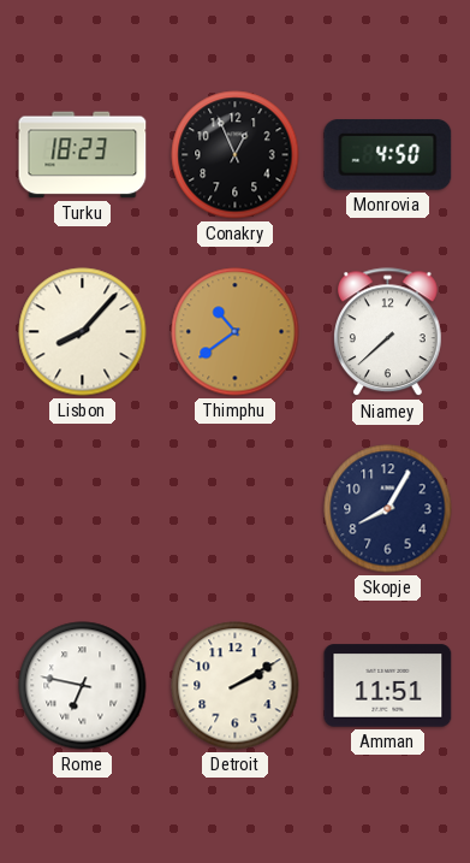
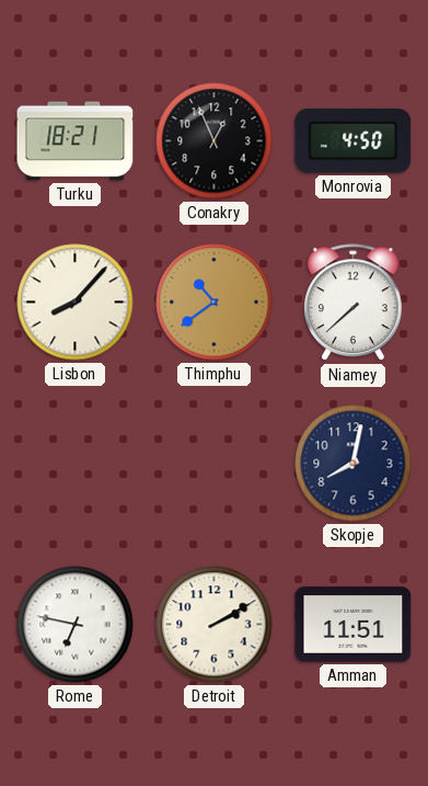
Turku: 18:23 -> 18:21
Skopje: 8:05 -> 8:02
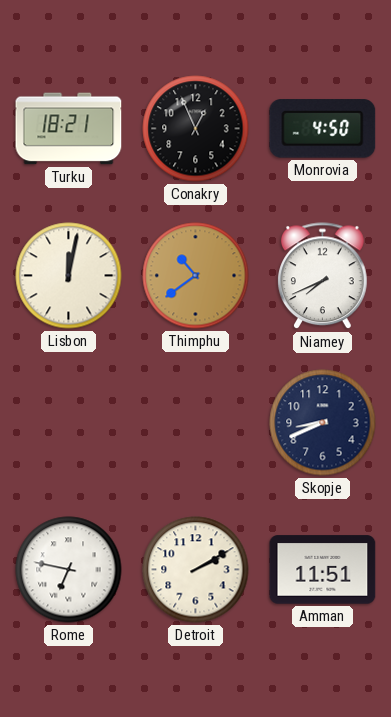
Lisbon: 8:07 -> 12:02
Niamey: 7:38 -> 7:41
Skopje: 8:02 -> 8:41
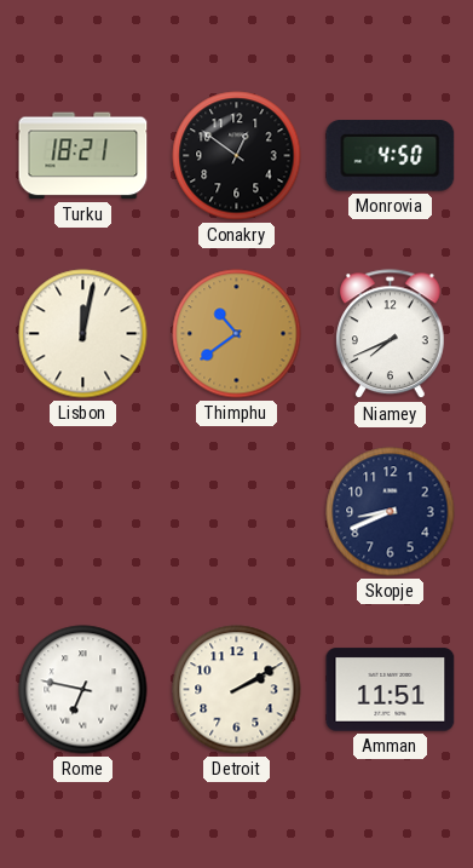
Conakry: 12:56 -> 12:51
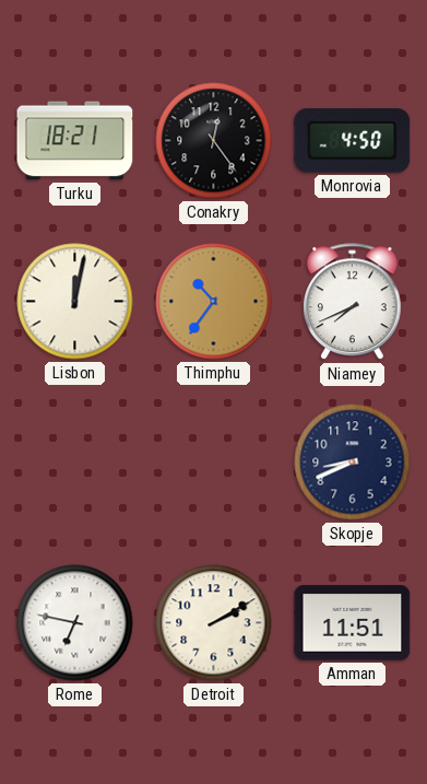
Conakry: 12:51 -> 12:24
Thimphu: 10:39 -> 10:36
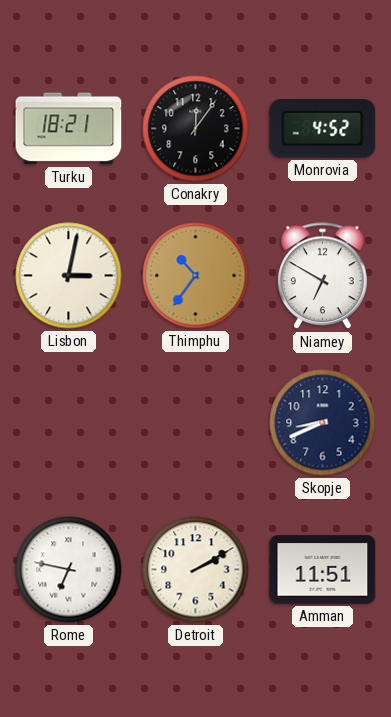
Conakry: 12:24 -> 12:06
Monrovia: 4:50 -> 4:52
Lisbon: 12:02 -> 3:02
Niamey: 7:41 -> 6:50
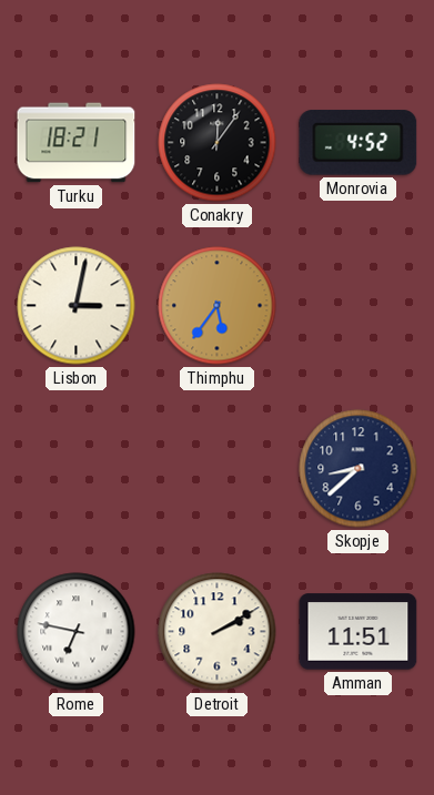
Thimphu: 10:36 -> 5:36
Niamey: 6:50 -> none
Skopje: 8:41 -> 8:38
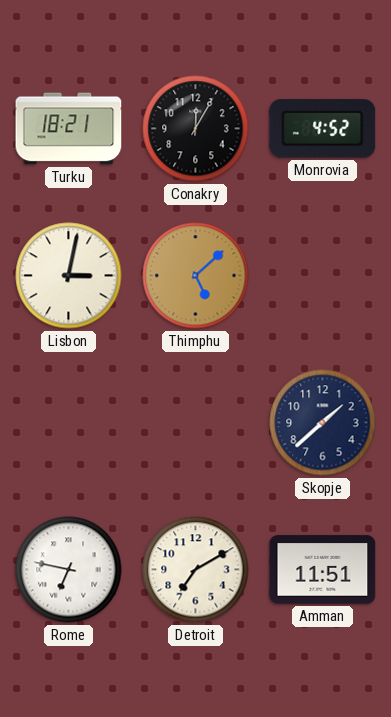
Conakry: 12:06 -> 12:05
Thimphu: 5:36 -> 5:08
Skopje: 8:38 -> 1:38
Detroit: 2:10 -> 7:10
